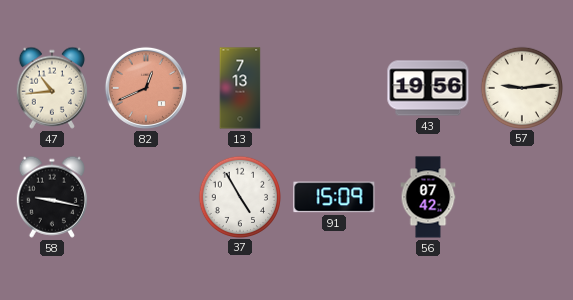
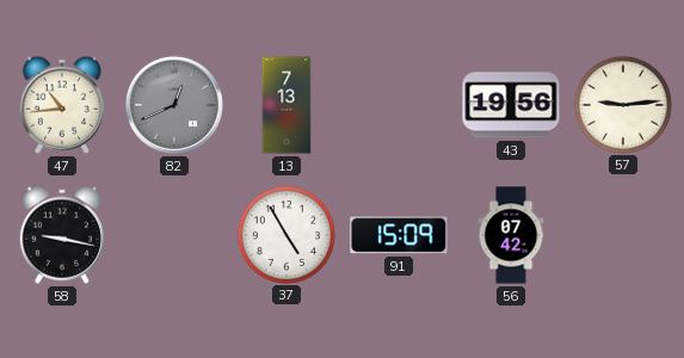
82 dial: salmon -> grey
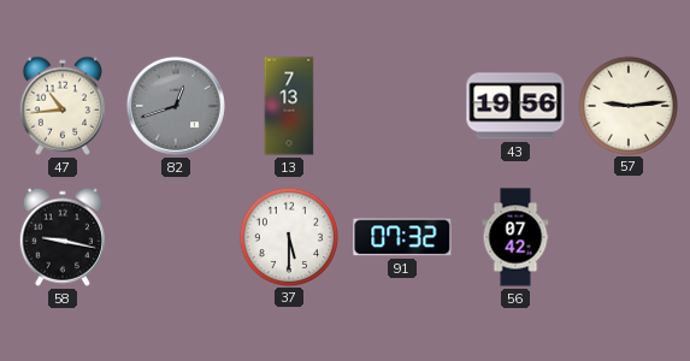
82: 12:41 -> 12:42
37: 4:55 -> 5:30
91: 15:09 -> 07:32
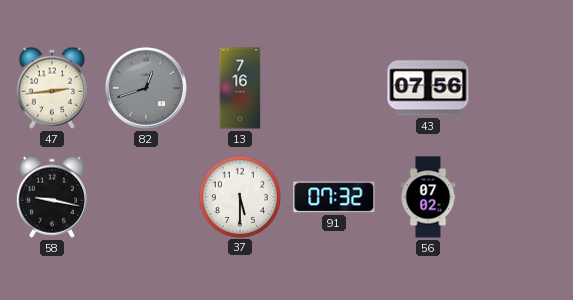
47: 10:44 -> 2:44
13: 7:13 -> 7:16
43: 19:56 -> 07:56
57: 9:14 -> none
56: 07:42 -> 07:02
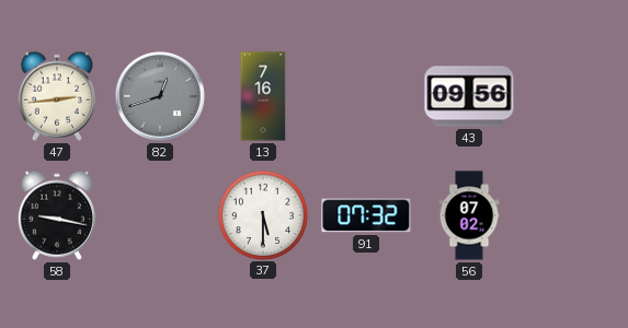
43: 07:56 -> 09:56
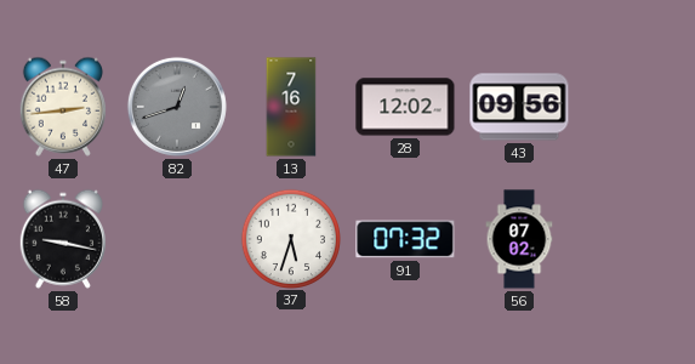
28: none -> 12:02
37: 5:30 -> 5:33
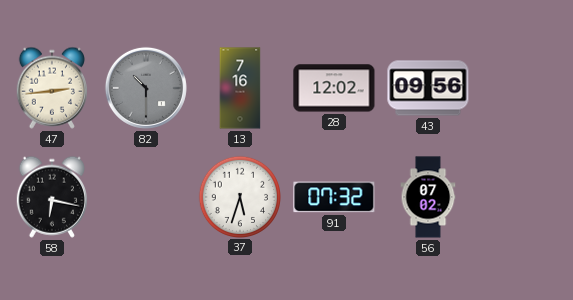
82: 12:42 -> 10:30
58: 9:17 -> 6:17
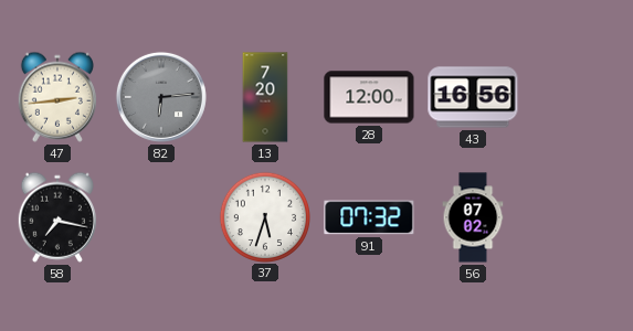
82: 10:30 -> 6:14
13: 7:16 -> 7:20
28: 12:02 -> 12:00
43: 09:56 -> 16:56
58: 6:17 -> 7:17
